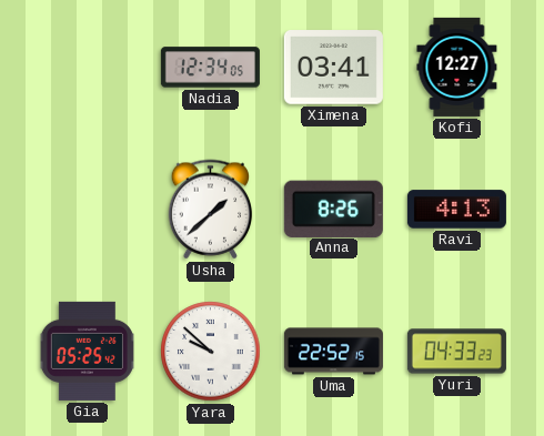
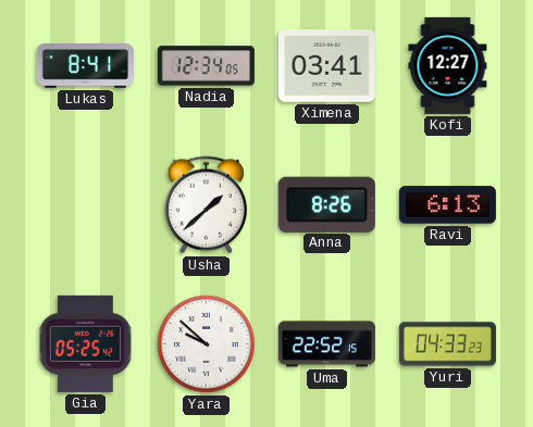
Lukas: none -> 8:41
Ravi: 4:13 -> 6:13
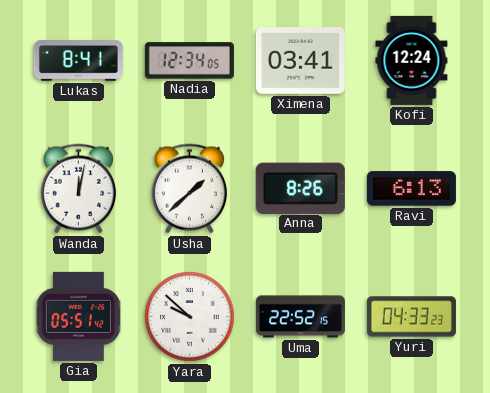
Kofi: 12:27 -> 12:24
Wanda: none -> 12:02
Gia: 05:25 -> 05:51
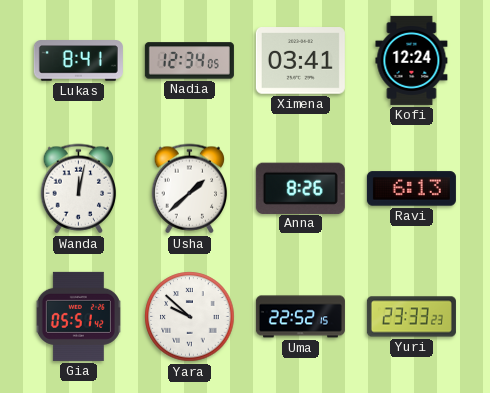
Yuri: 04:33 -> 23:33
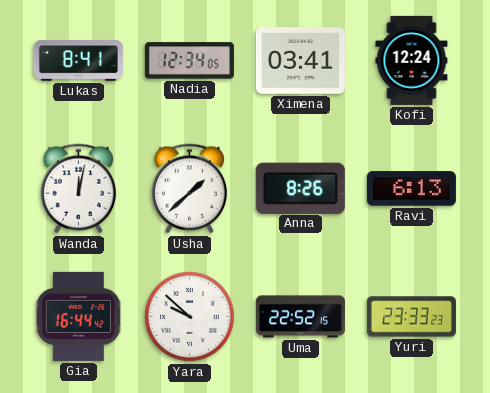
Gia: 05:51 -> 16:44
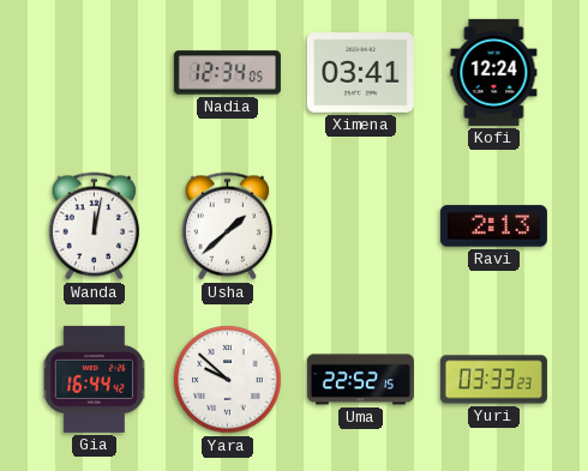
Lukas: 8:41 -> none
Anna: 8:26 -> none
Ravi: 6:13 -> 2:13
Yuri: 23:33 -> 03:33
